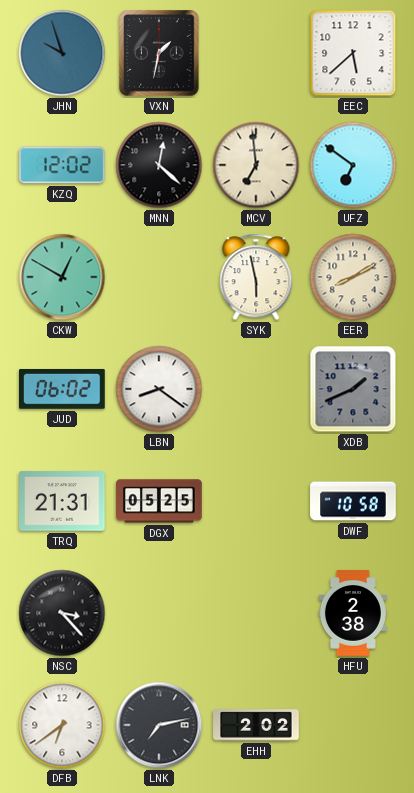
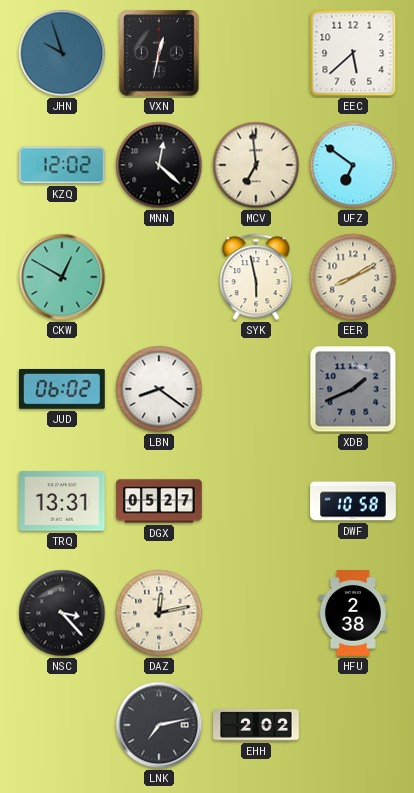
VXN: 1:32 -> 12:32
TRQ: 21:31 -> 13:31
DGX: 05:25 -> 05:27
DAZ: none -> 12:13
DFB: 6:39 -> none
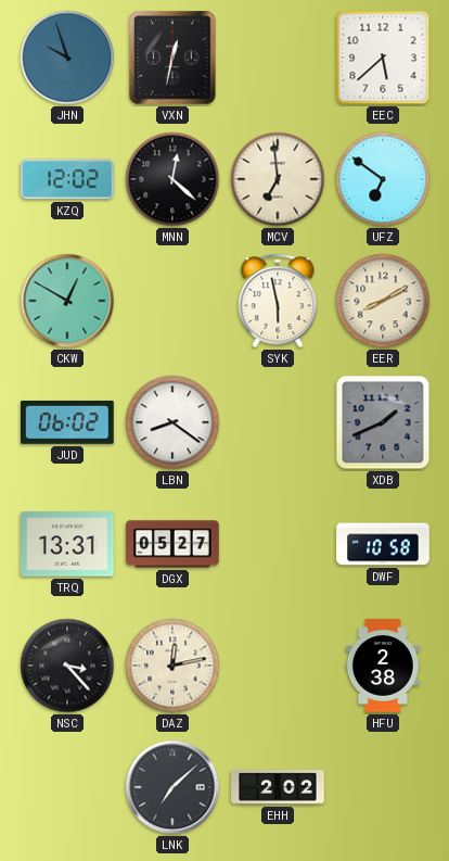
LNK: 7:13 -> 7:08
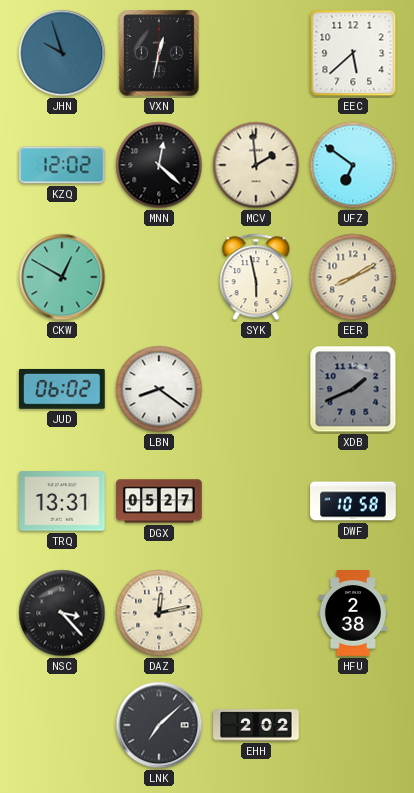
MCV: 6:59 -> 1:59
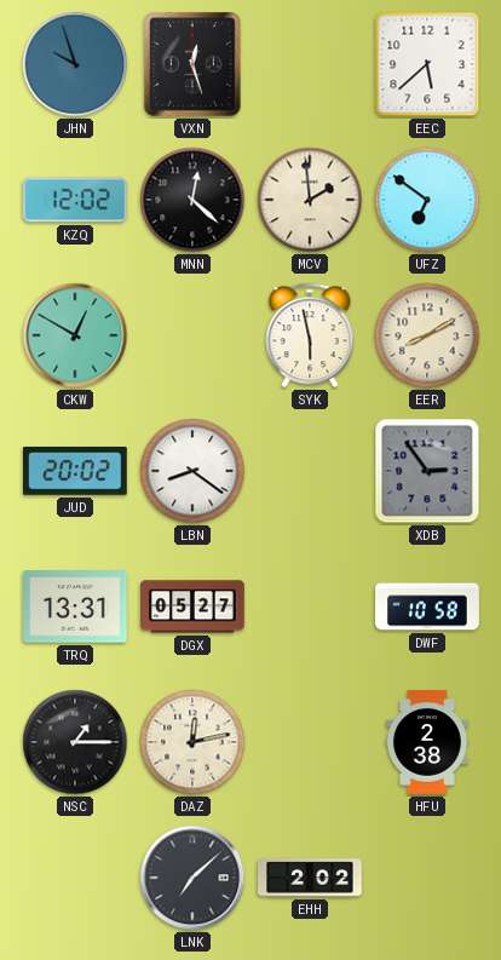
VXN: 12:32 -> 12:27
JUD: 06:02 -> 20:02
XDB: 1:41 -> 2:54
NSC: 3:23 -> 1:15
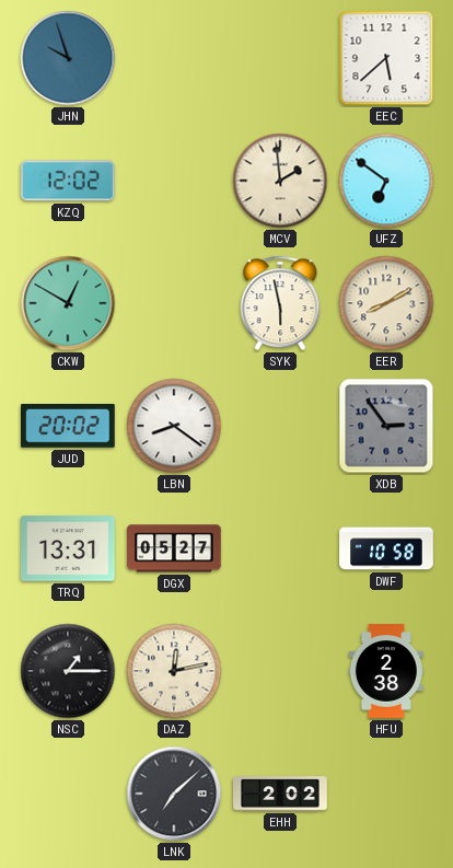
VXN: 12:27 -> none
MNN: 12:22 -> none
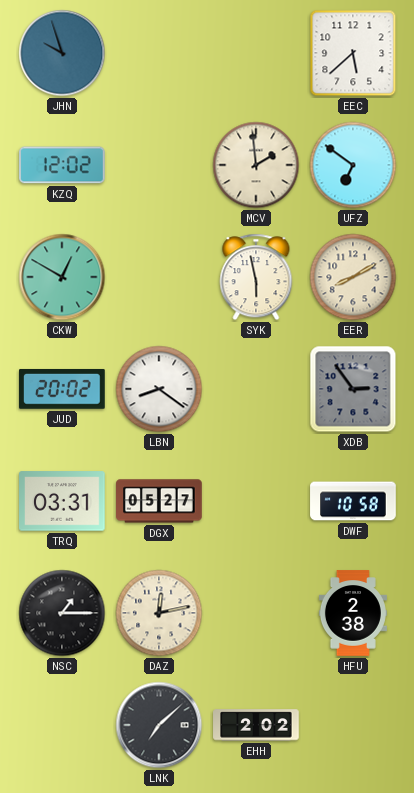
TRQ: 13:31 -> 03:31
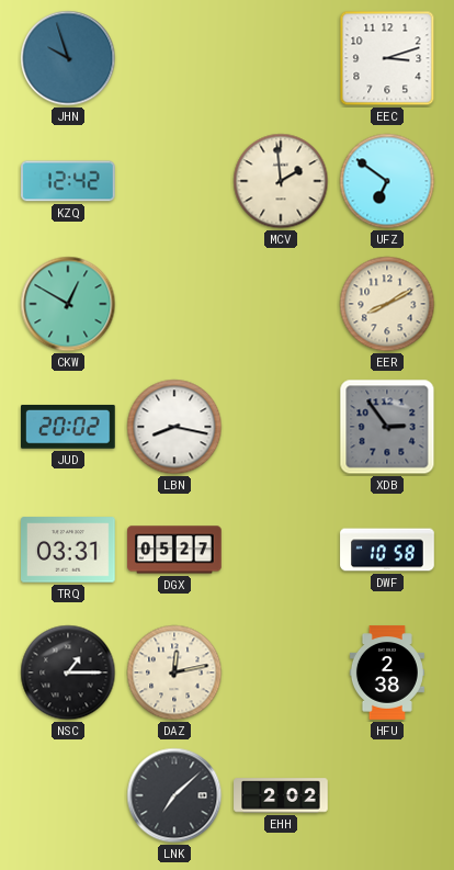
EEC: 5:38 -> 3:12
KZQ: 12:02 -> 12:42
SYK: 5:58 -> none
LBN: 8:21 -> 8:17
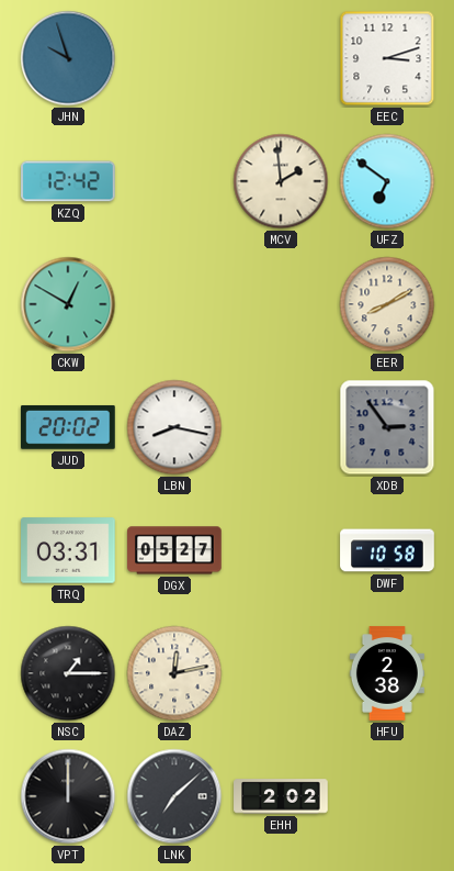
VPT: none -> 12:00
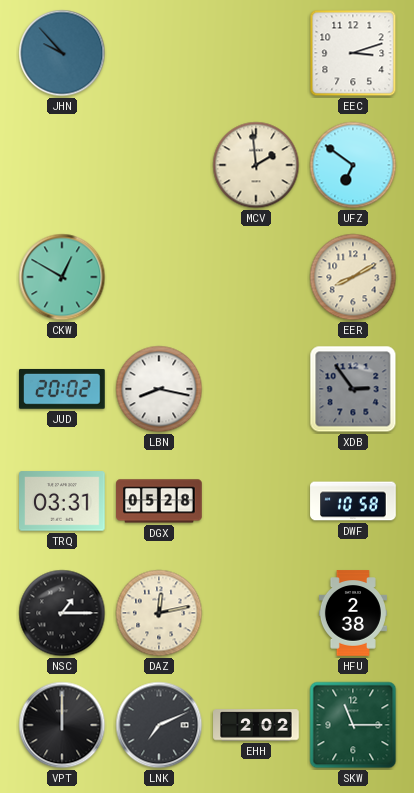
JHN: 9:57 -> 9:53
KZQ: 12:42 -> none
DGX: 05:27 -> 05:28
LNK: 7:08 -> 7:11
SKW: none -> 11:15
